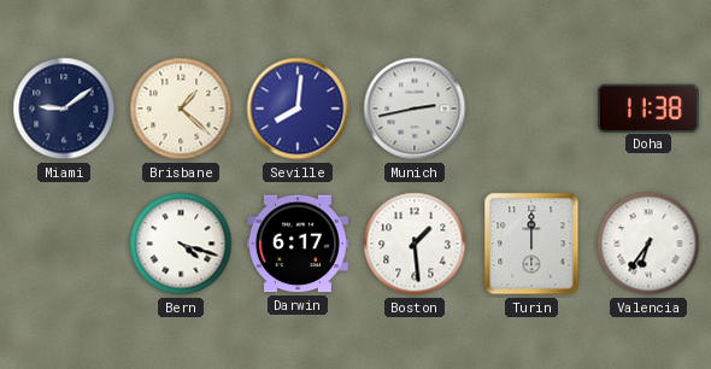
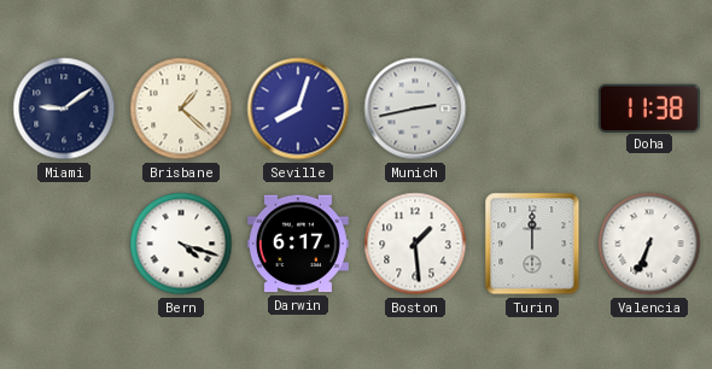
Seville: 8:01 -> 8:03
Valencia: 6:36 -> 6:34
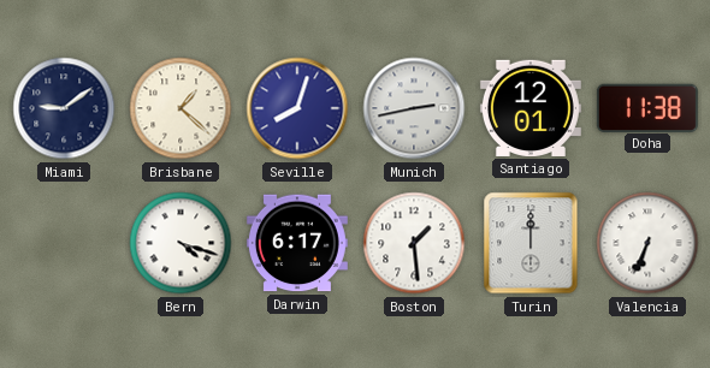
Santiago: none -> 12:01
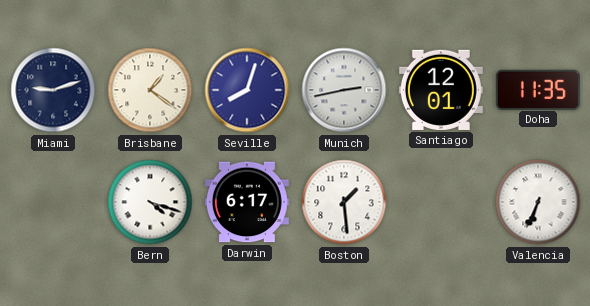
Miami: 9:09 -> 9:12
Brisbane: 1:22 -> 1:21
Doha: 11:38 -> 11:35
Turin: 12:00 -> none
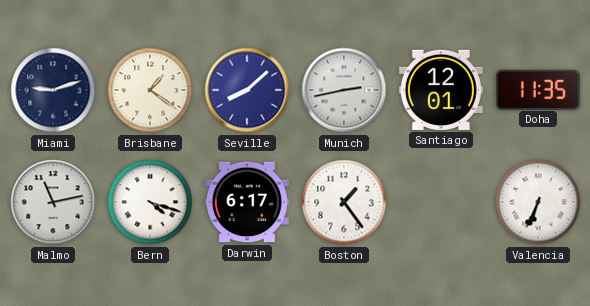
Seville: 8:03 -> 8:08
Malmo: none -> 11:13
Boston: 1:29 -> 1:24
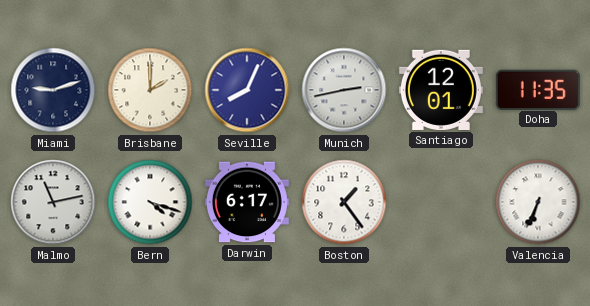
Brisbane: 1:21 -> 2:00
Seville: 8:08 -> 8:04
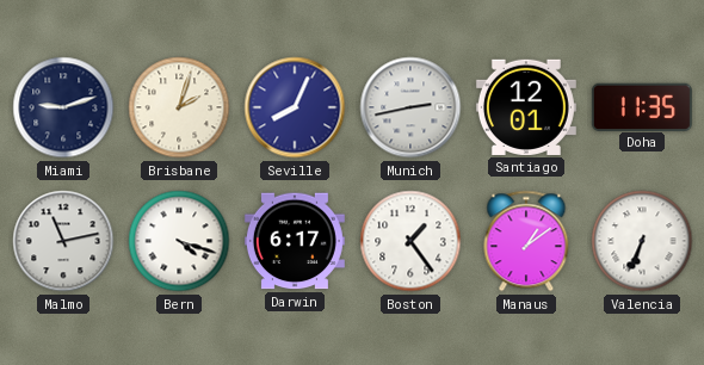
Brisbane: 2:00 -> 2:03
Manaus: none -> 1:09
